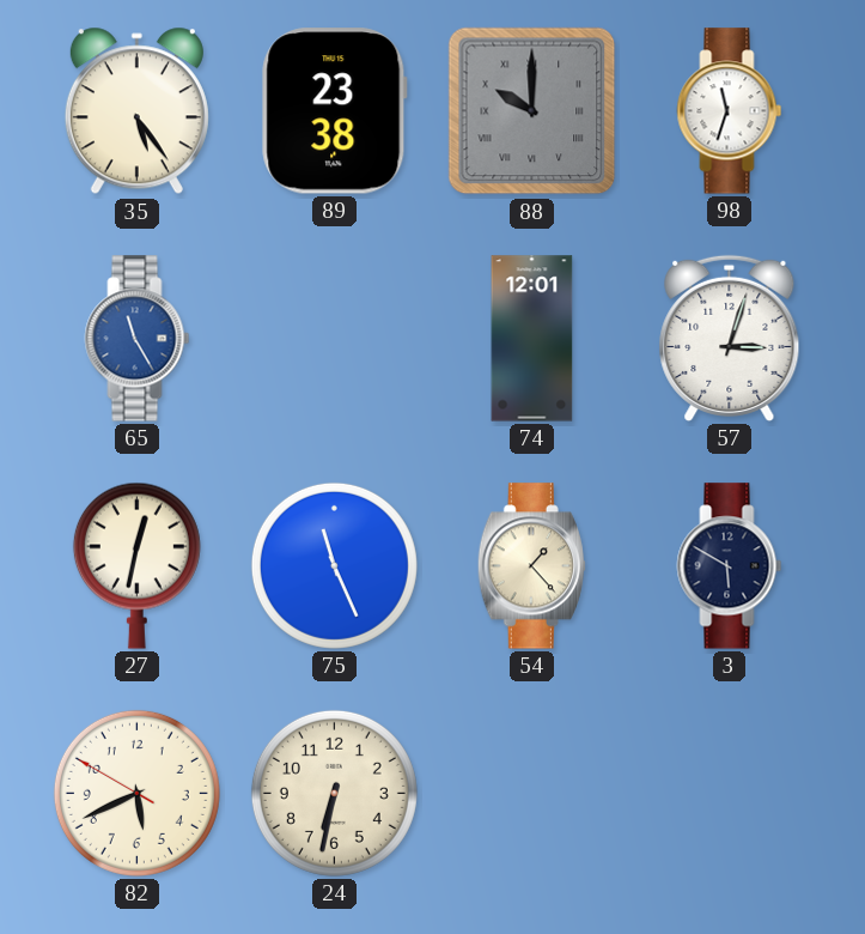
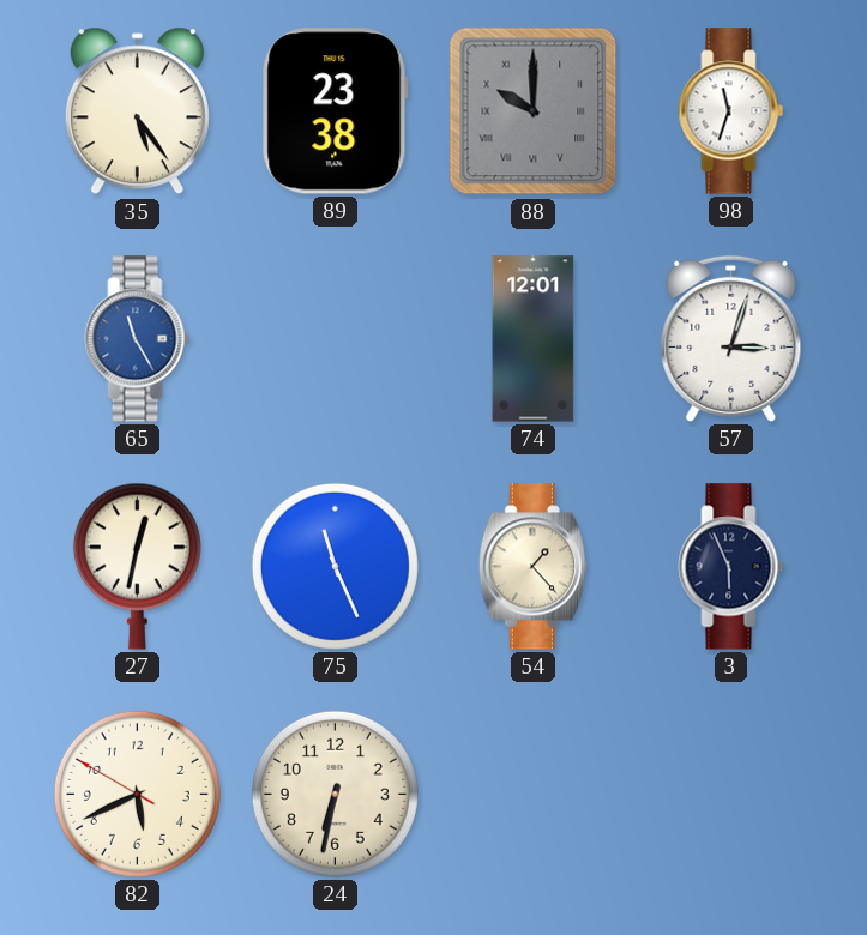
3: 5:50 -> 5:56
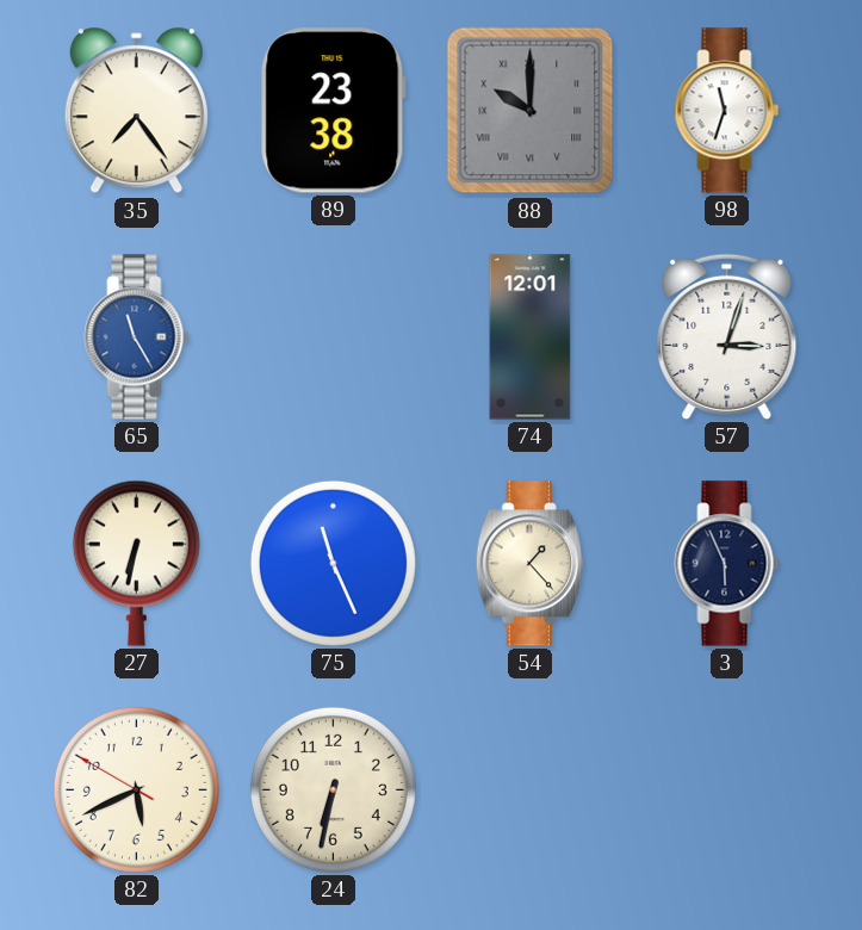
35: 5:24 -> 7:24
27: 12:32 -> 6:32
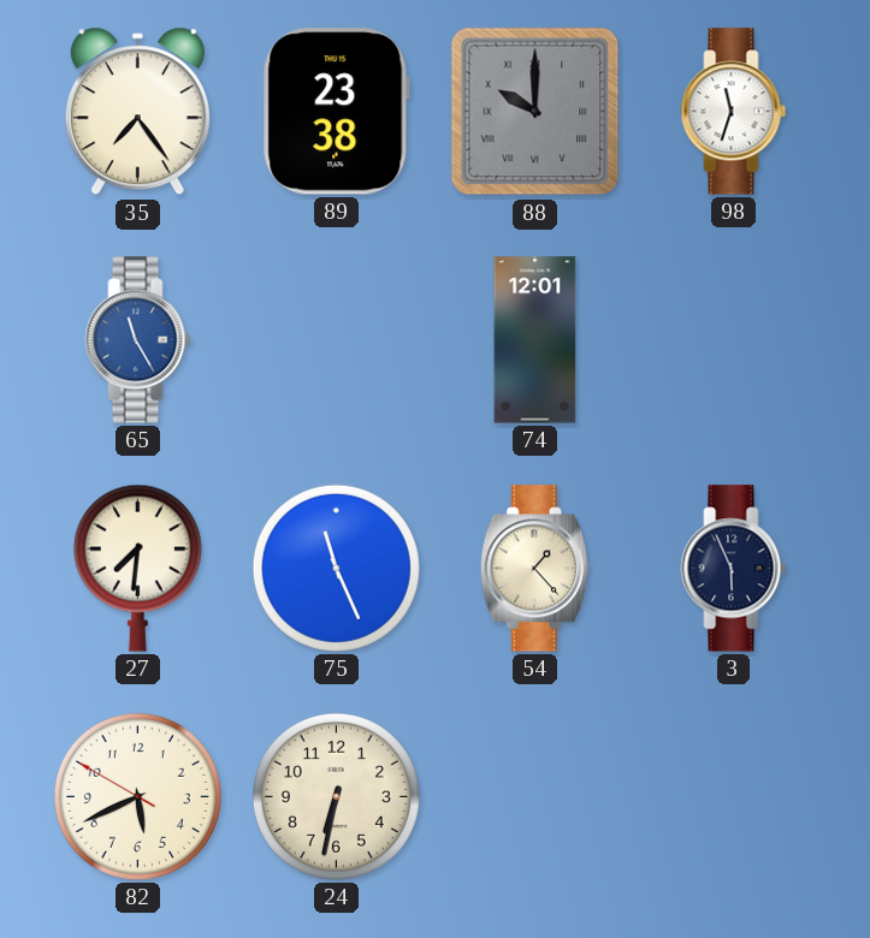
57: 3:03 -> none
27: 6:32 -> 7:31
